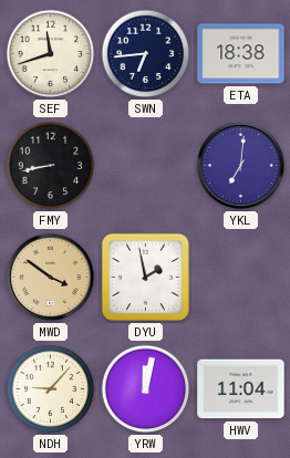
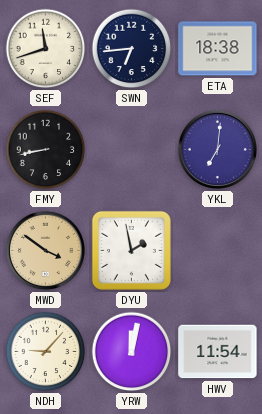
HWV: 11:04 -> 11:54
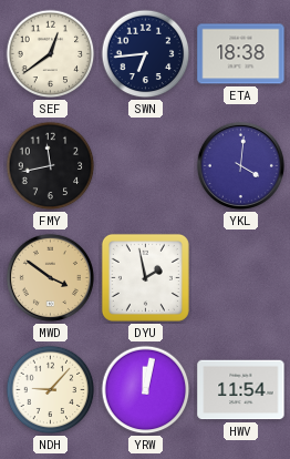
SEF: 11:42 -> 12:39
FMY: 8:43 -> 11:43
YKL: 7:01 -> 4:01
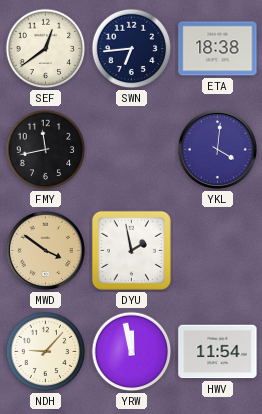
YRW: 12:02 -> 11:58
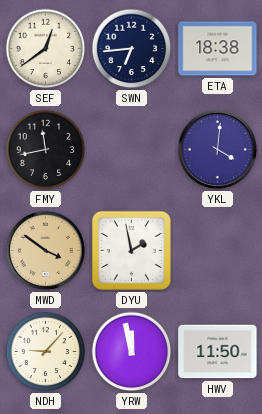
HWV: 11:54 -> 11:50
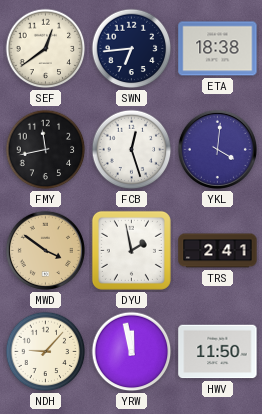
FCB: none -> 12:27
TRS: none -> 2:41
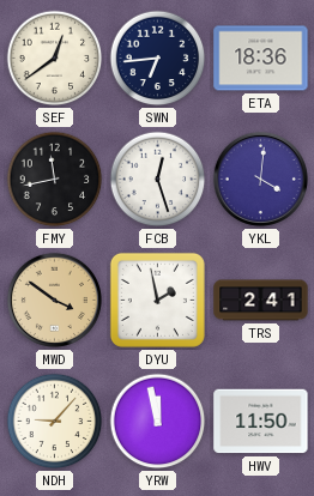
ETA: 18:38 -> 18:36
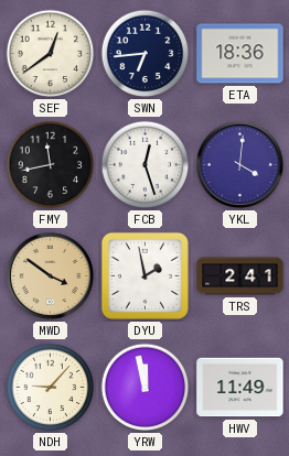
HWV: 11:50 -> 11:49
